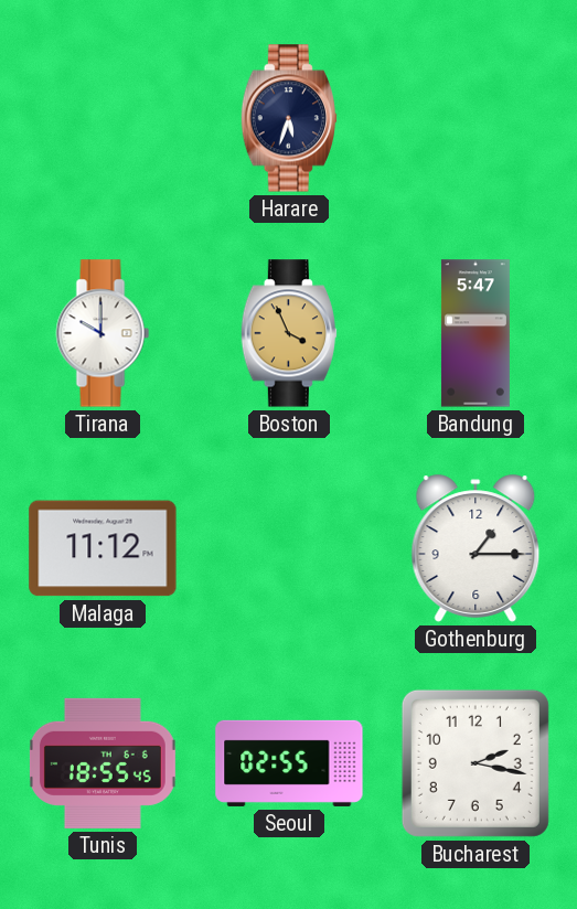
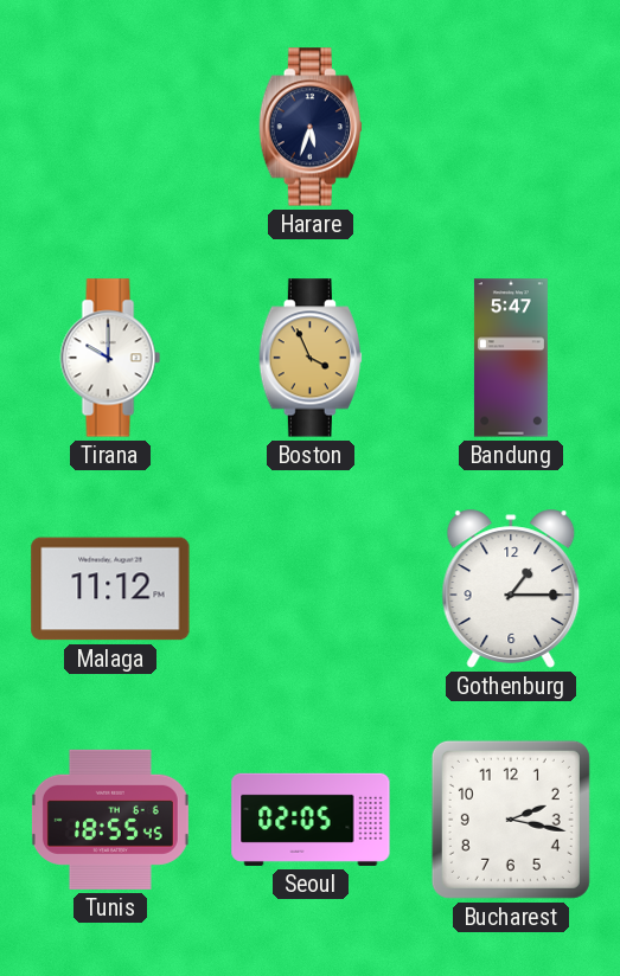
Seoul: 02:55 -> 02:05
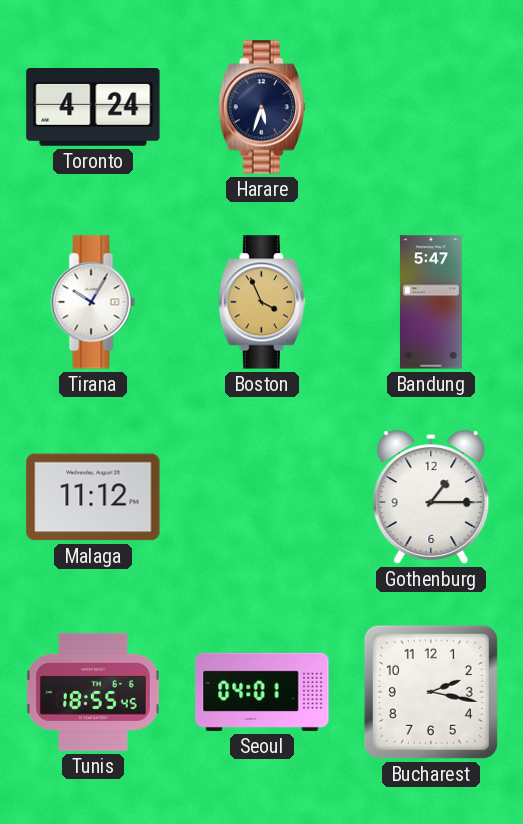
Toronto: none -> 4:24
Tirana: 10:00 -> 10:05
Seoul: 02:05 -> 04:01
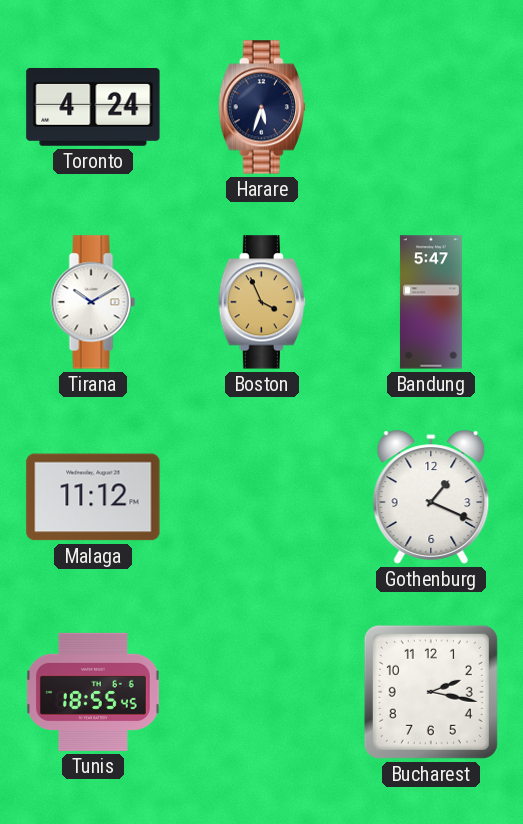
Tirana: 10:05 -> 10:10
Gothenburg: 1:15 -> 1:19
Seoul: 04:01 -> none
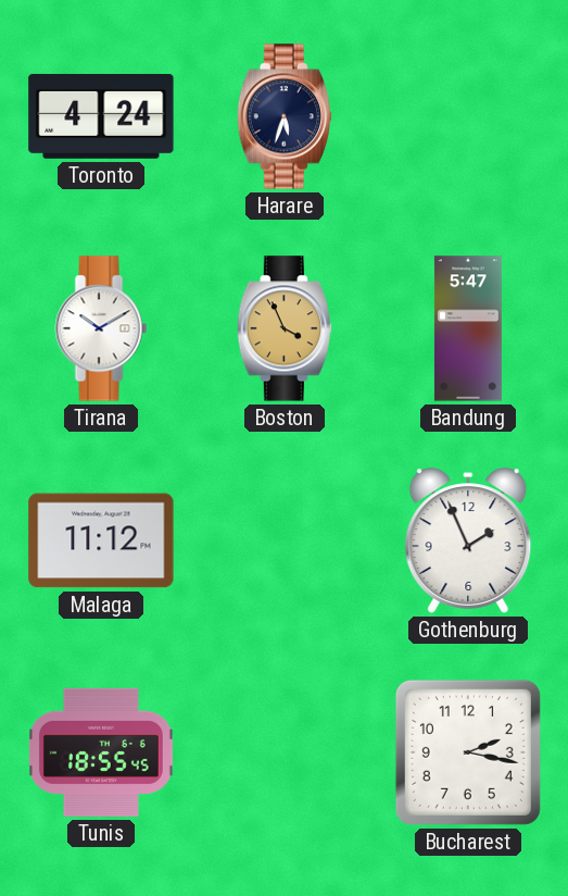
Gothenburg: 1:19 -> 1:56
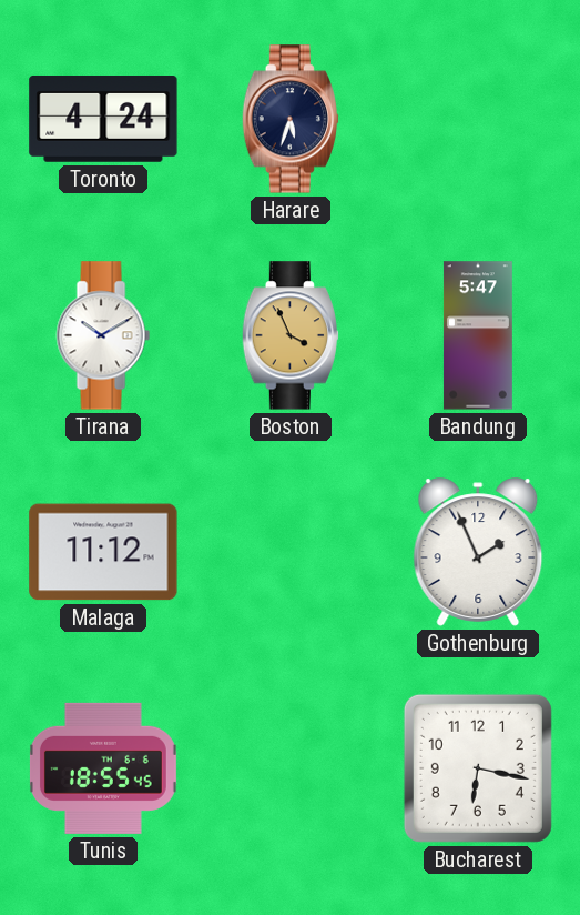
Bucharest: 2:17 -> 6:17
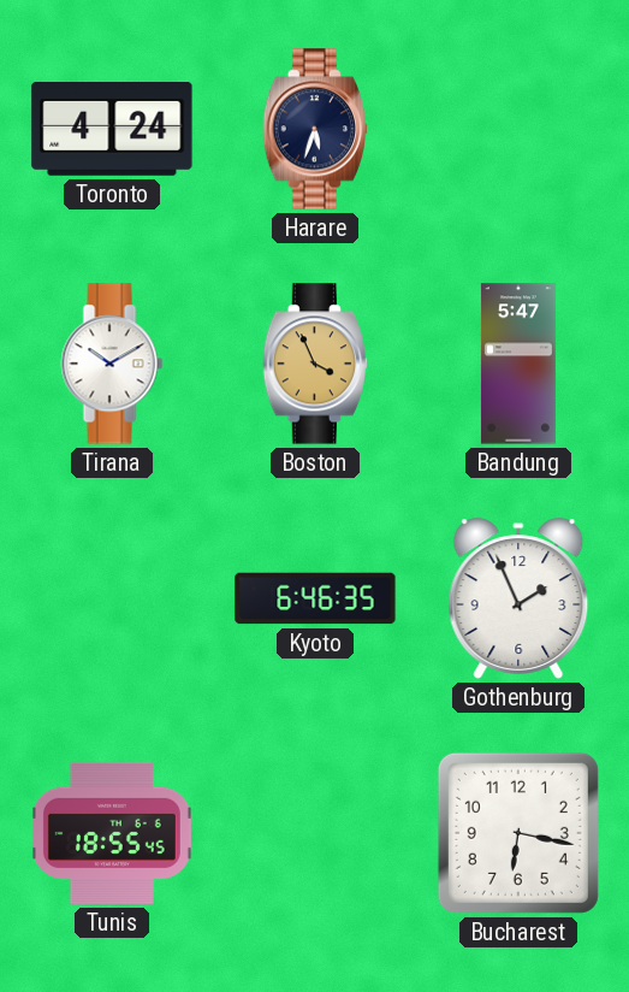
Malaga: 11:12 -> none
Kyoto: none -> 6:46
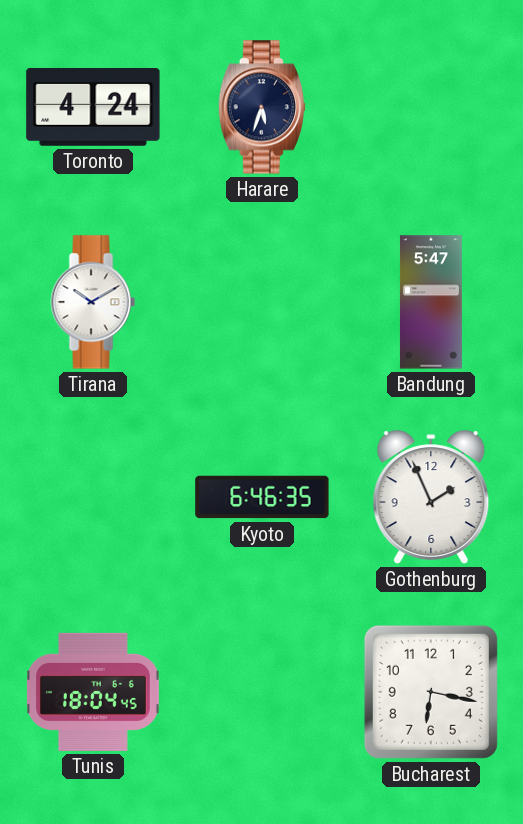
Boston: 3:56 -> none
Tunis: 18:55 -> 18:04
